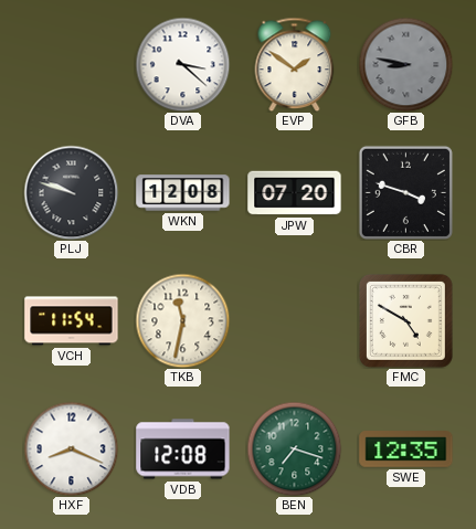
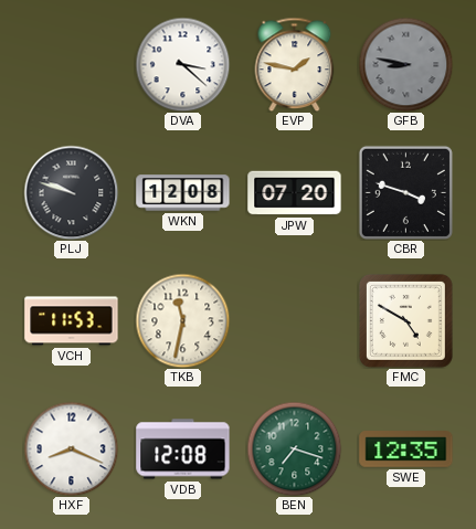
EVP: 1:51 -> 1:47
VCH: 11:54 -> 11:53
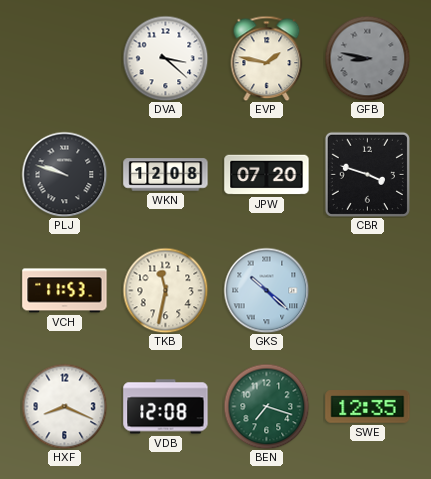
GKS: none -> 10:22
FMC: 4:50 -> none
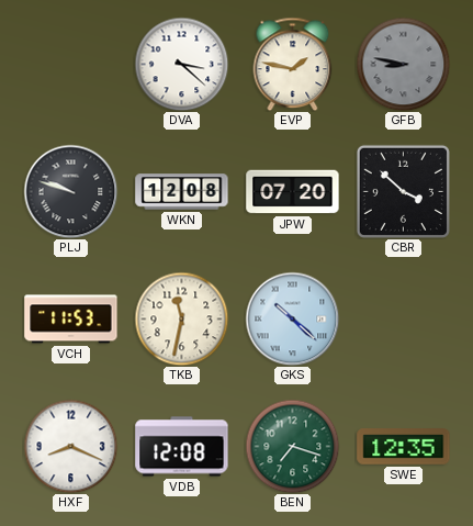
CBR: 3:48 -> 3:52
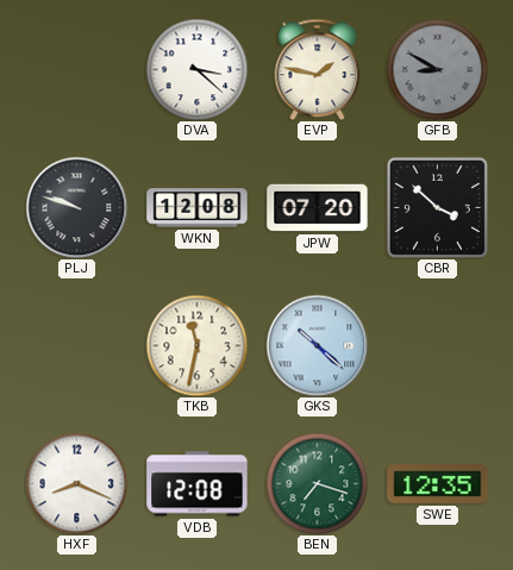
GFB: 8:47 -> 8:50
VCH: 11:53 -> none
